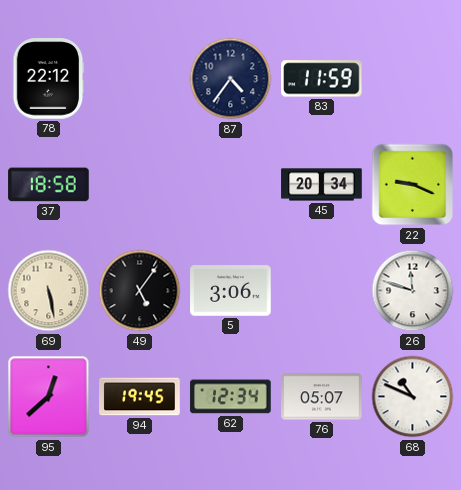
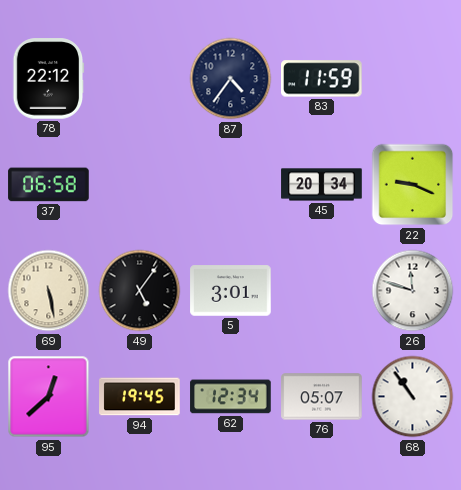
37: 18:58 -> 06:58
5: 3:06 -> 3:01
68: 10:49 -> 10:54
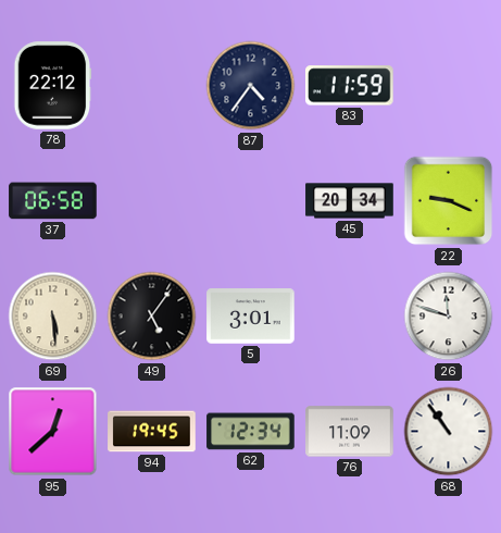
69: 5:28 -> 5:29
76: 05:07 -> 11:09
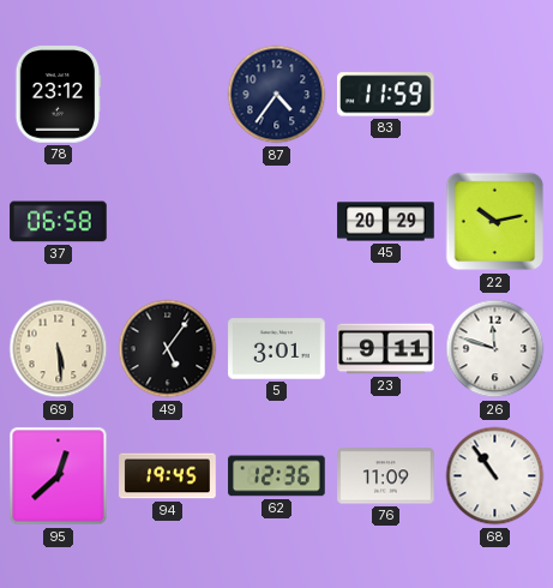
78: 22:12 -> 23:12
45: 20:34 -> 20:29
22: 9:19 -> 10:13
23: none -> 9:11
62: 12:34 -> 12:36
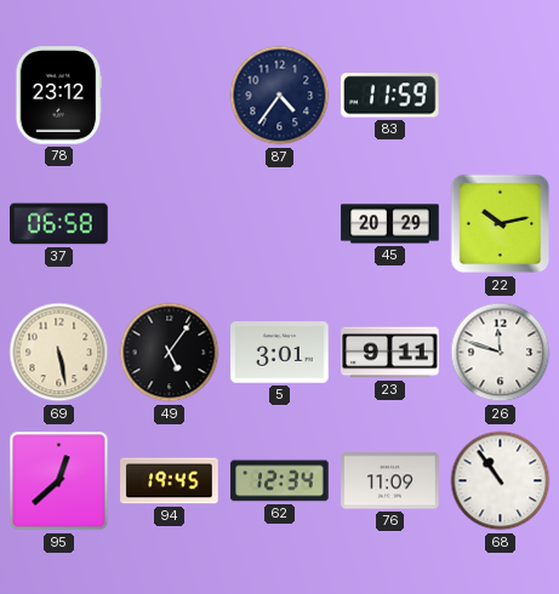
69: 5:29 -> 5:28
62: 12:36 -> 12:34
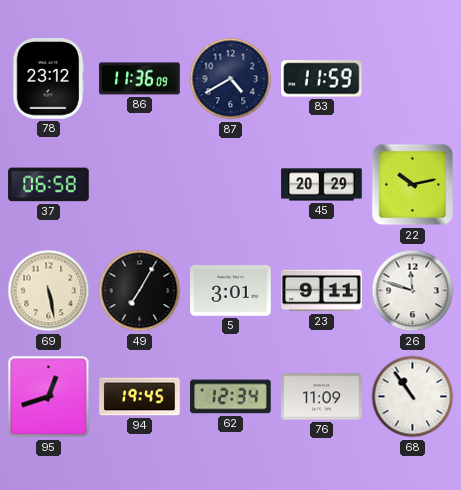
86: none -> 11:36
87: 4:36 -> 4:40
49: 5:06 -> 7:05
95: 12:38 -> 12:42
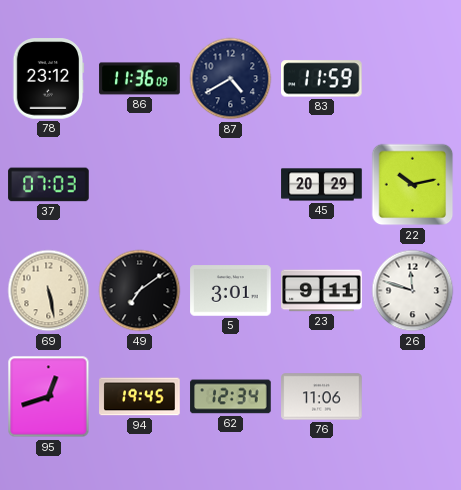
37: 06:58 -> 07:03
49: 7:05 -> 7:09
76: 11:09 -> 11:06
68: 10:54 -> none
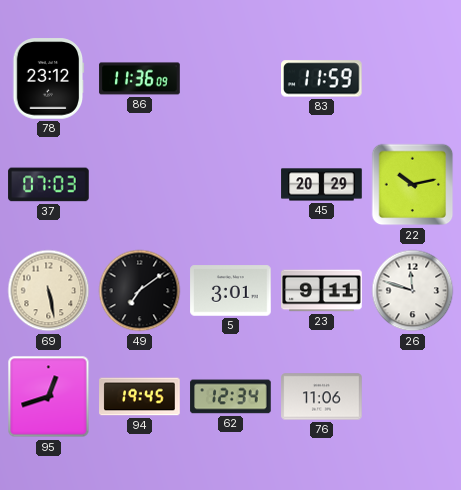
87: 4:40 -> none
